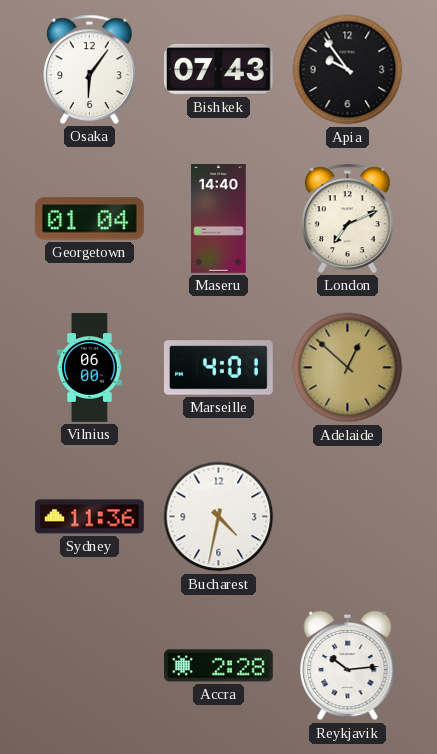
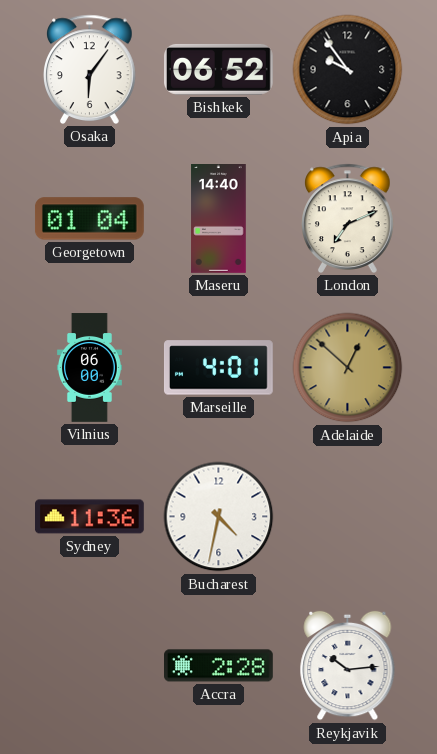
Bishkek: 07:43 -> 06:52
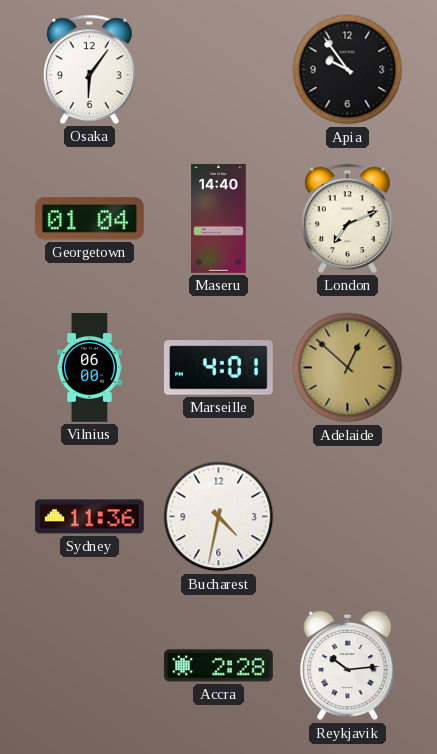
Bishkek: 06:52 -> none
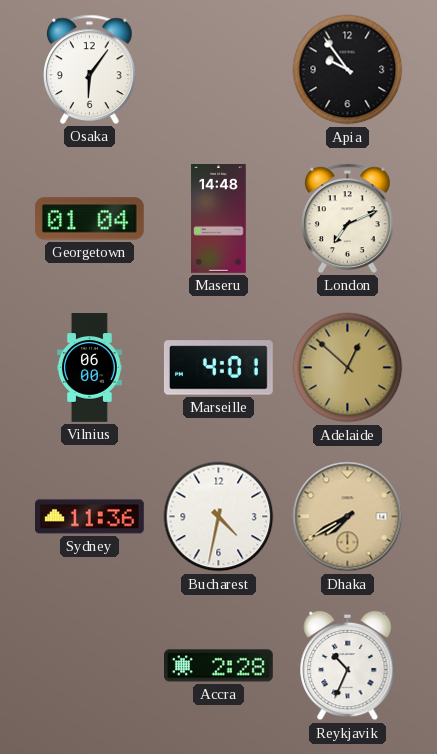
Maseru: 14:40 -> 14:48
Dhaka: none -> 7:40
Reykjavik: 10:14 -> 10:34
